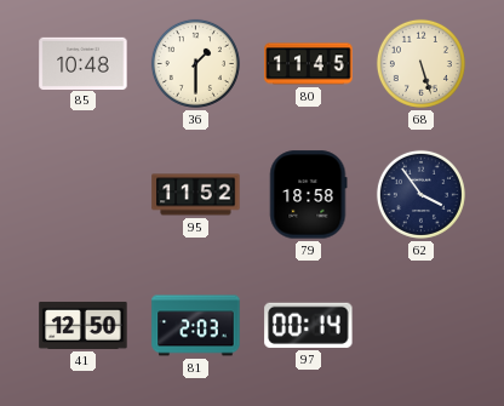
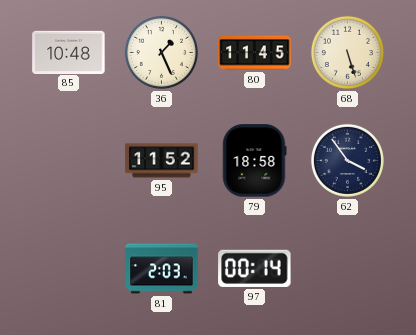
36: 1:30 -> 1:26
41: 12:50 -> none
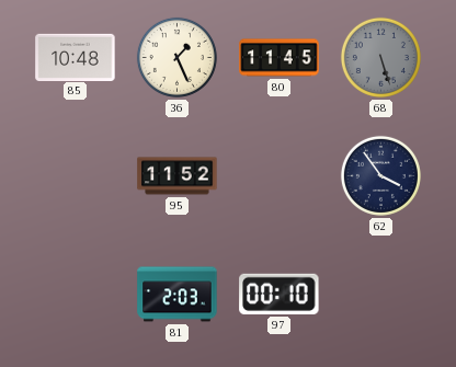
68 dial: cream -> grey
79: 18:58 -> none
97: 00:14 -> 00:10
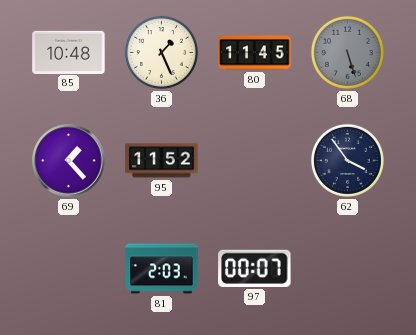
69: none -> 1:23
97: 00:10 -> 00:07
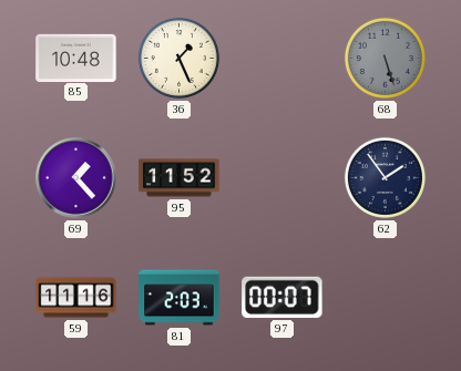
80: 11:45 -> none
62: 3:54 -> 1:54
59: none -> 11:16
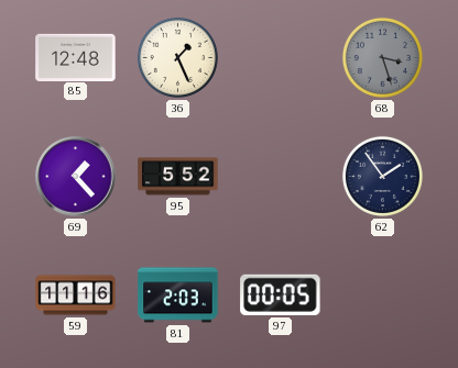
85: 10:48 -> 12:48
68: 5:27 -> 3:27
95: 11:52 -> 5:52
97: 00:07 -> 00:05
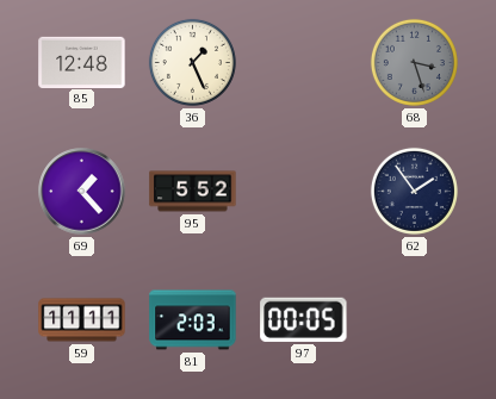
59: 11:16 -> 11:11
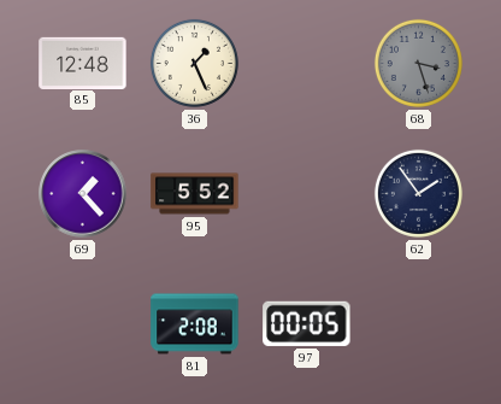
59: 11:11 -> none
81: 2:03 -> 2:08
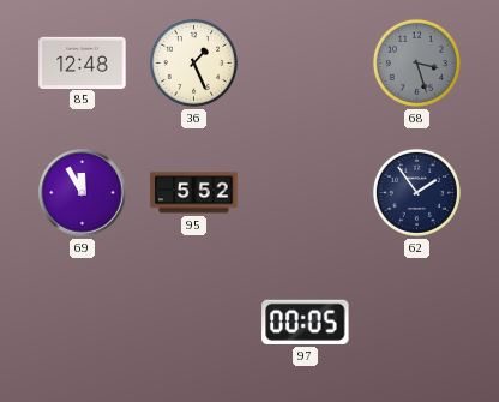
69: 1:23 -> 11:55
81: 2:08 -> none
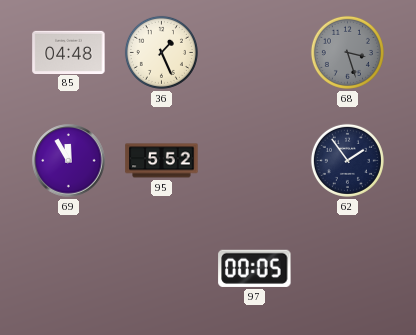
85: 12:48 -> 04:48
